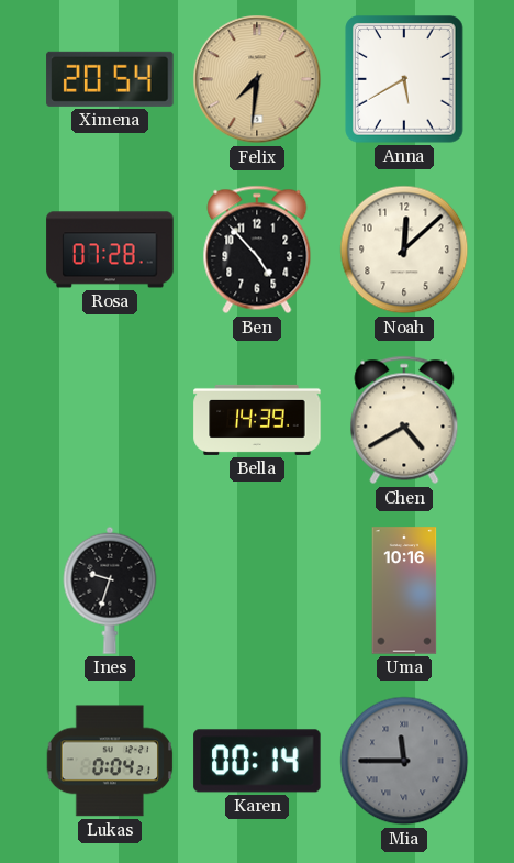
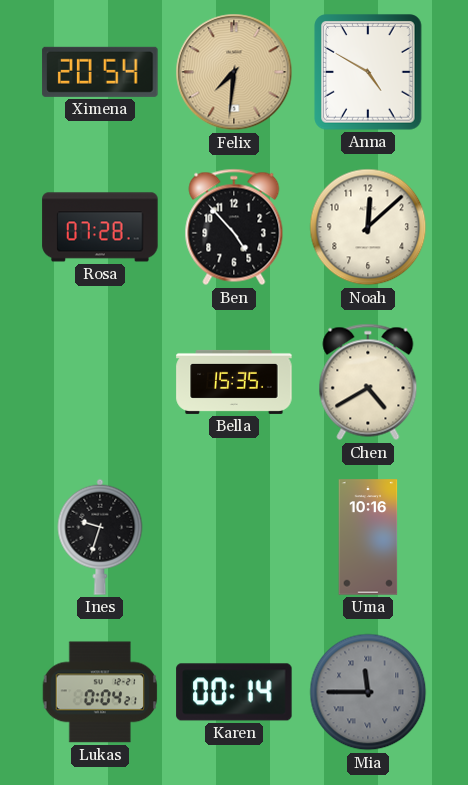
Anna: 5:40 -> 4:50
Bella: 14:39 -> 15:35
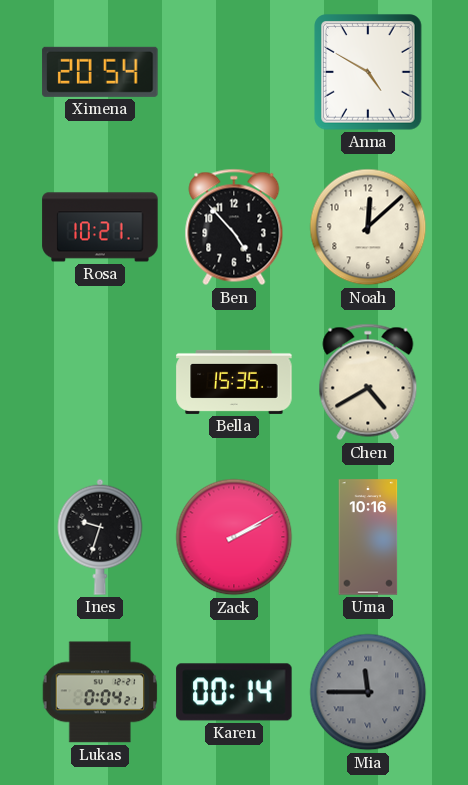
Felix: 7:31 -> none
Rosa: 07:28 -> 10:21
Zack: none -> 2:10
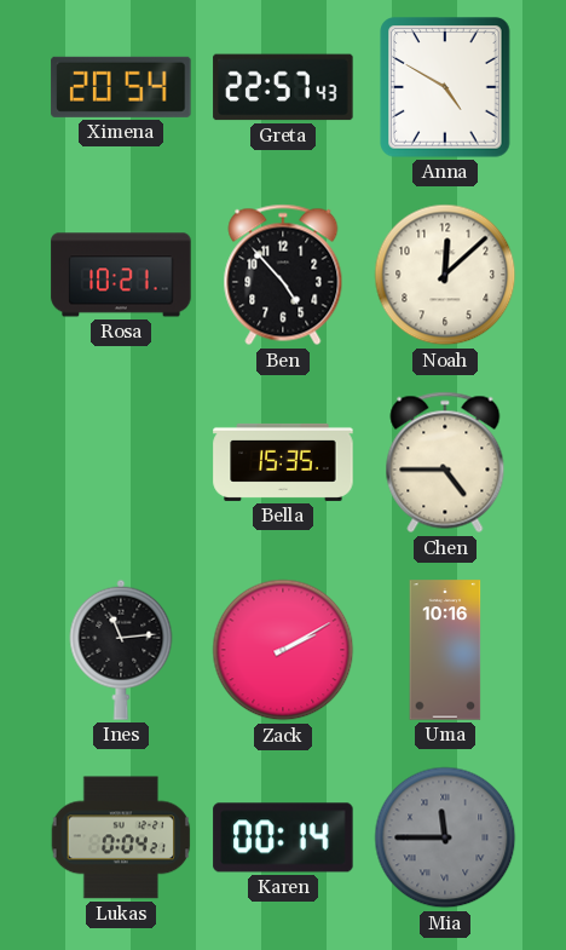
Greta: none -> 22:57
Chen: 4:40 -> 4:45
Ines: 9:33 -> 11:14
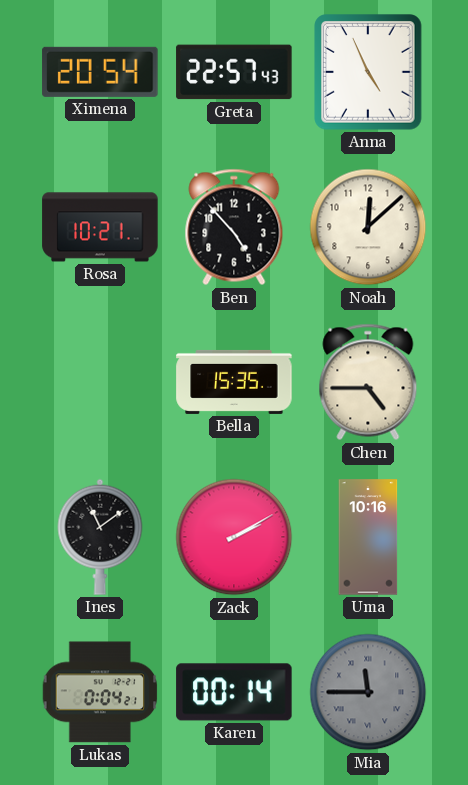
Anna: 4:50 -> 4:56
Ines: 11:14 -> 11:09
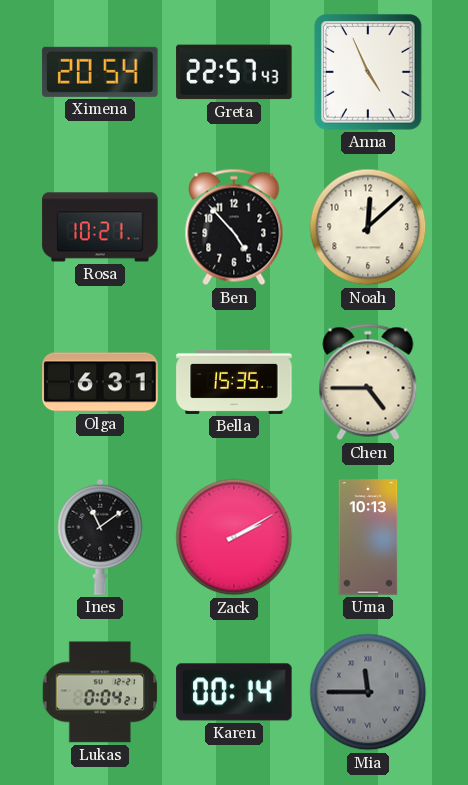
Olga: none -> 6:31
Uma: 10:16 -> 10:13
